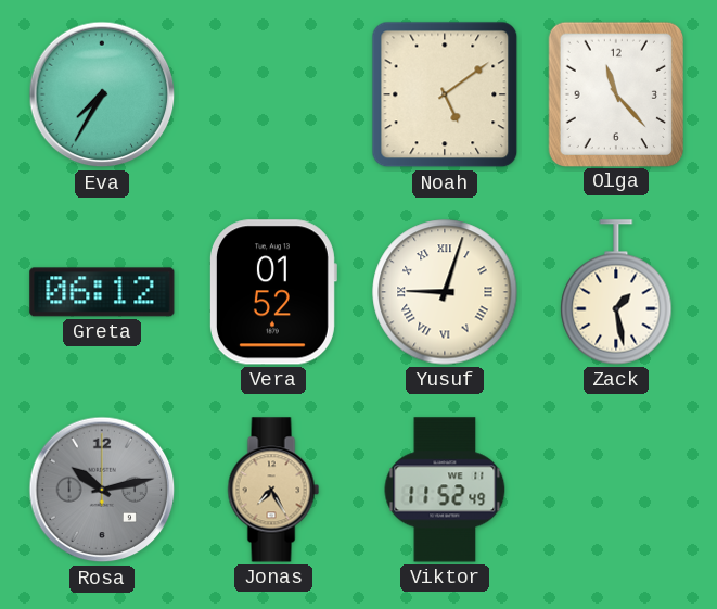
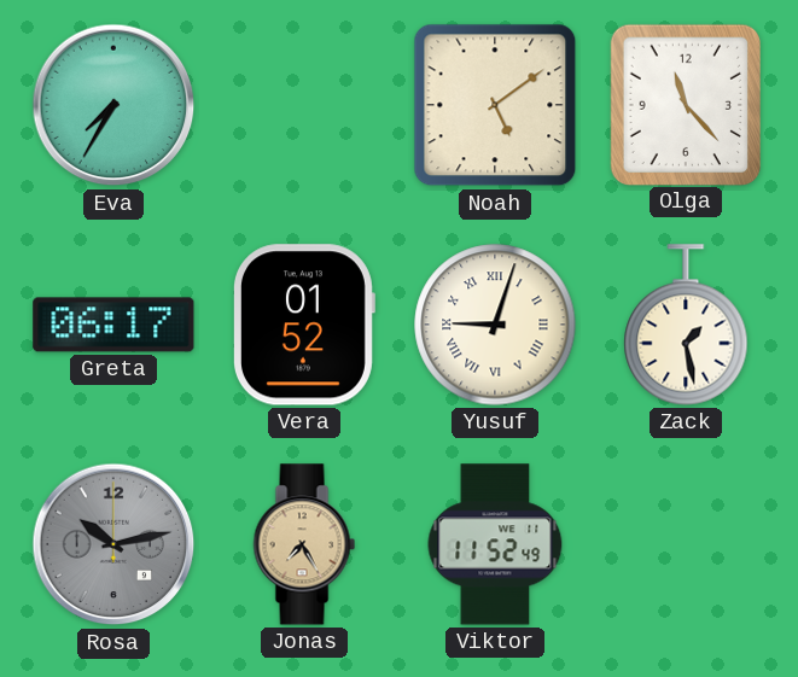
Greta: 06:12 -> 06:17
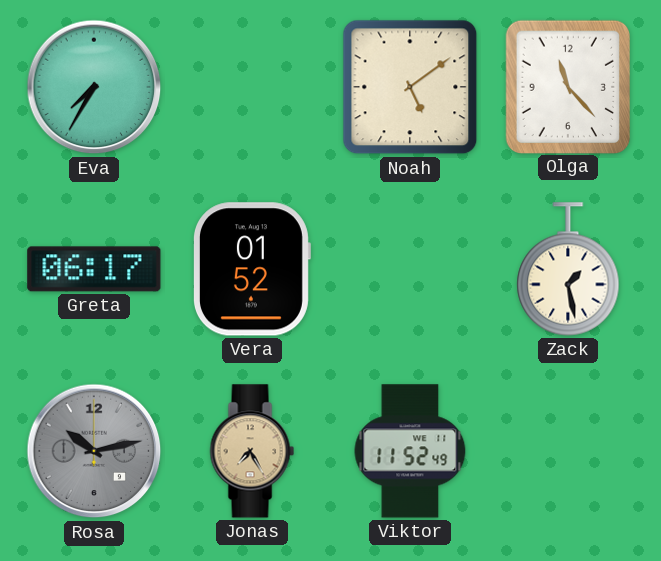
Yusuf: 9:03 -> none
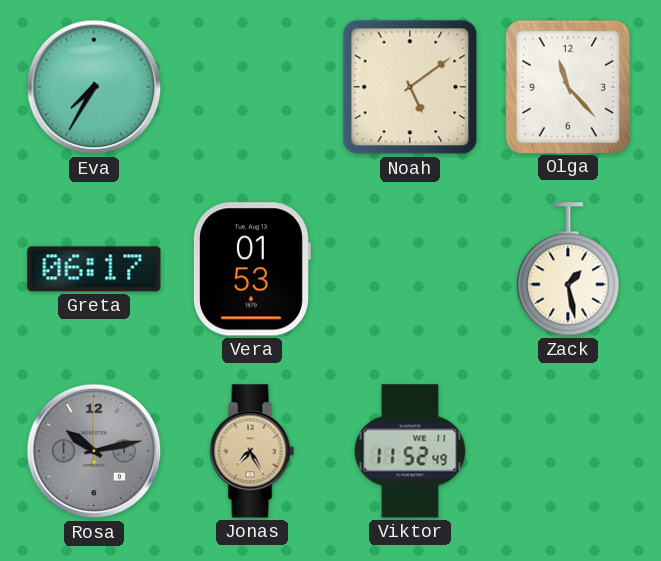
Vera: 01:52 -> 01:53
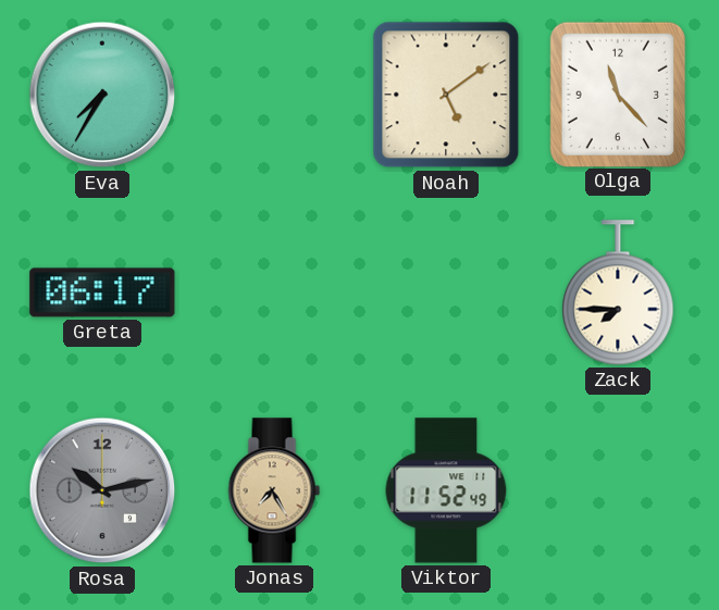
Vera: 01:53 -> none
Zack: 1:28 -> 7:45
